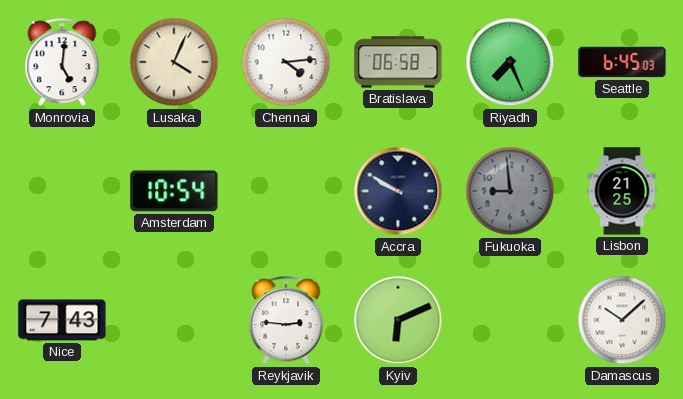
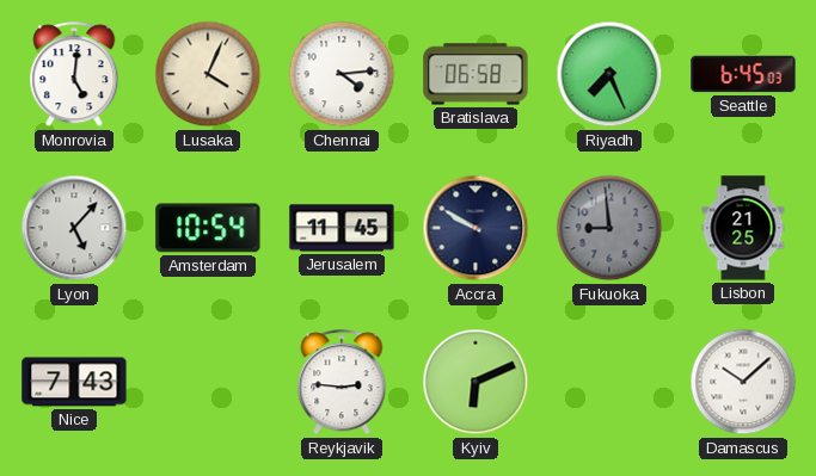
Lyon: none -> 5:07
Jerusalem: none -> 11:45
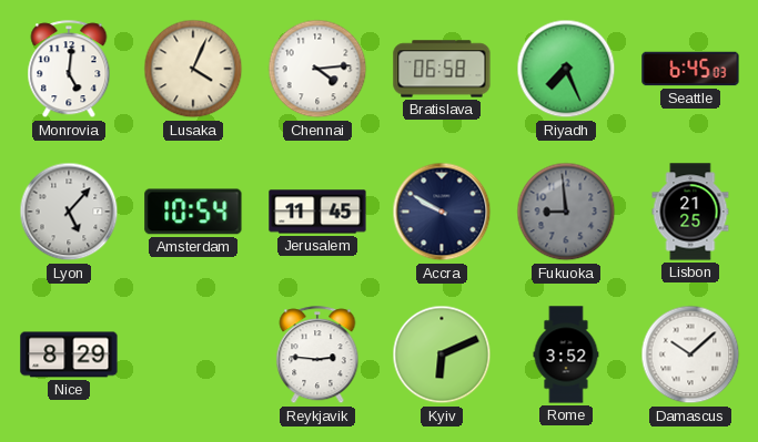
Nice: 7:43 -> 8:29
Rome: none -> 3:52
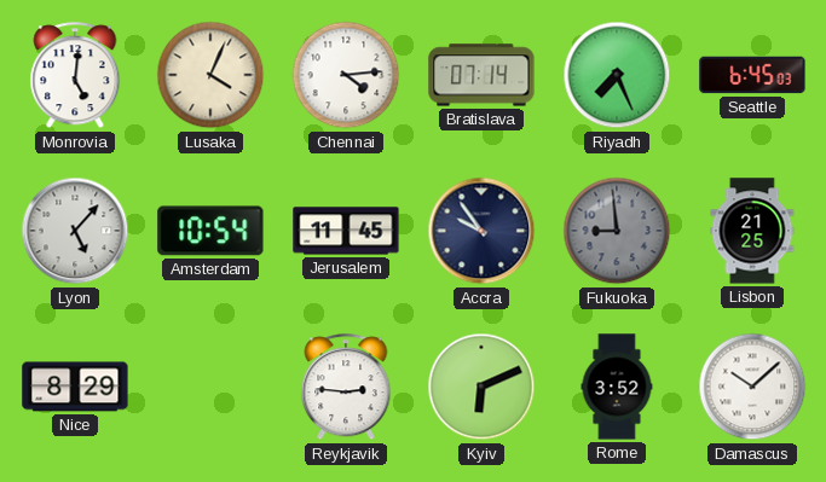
Bratislava: 06:58 -> 07:14
Accra: 9:50 -> 9:54
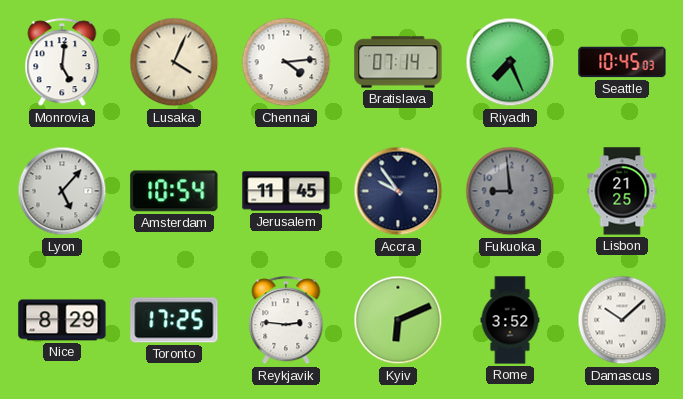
Seattle: 6:45 -> 10:45
Toronto: none -> 17:25
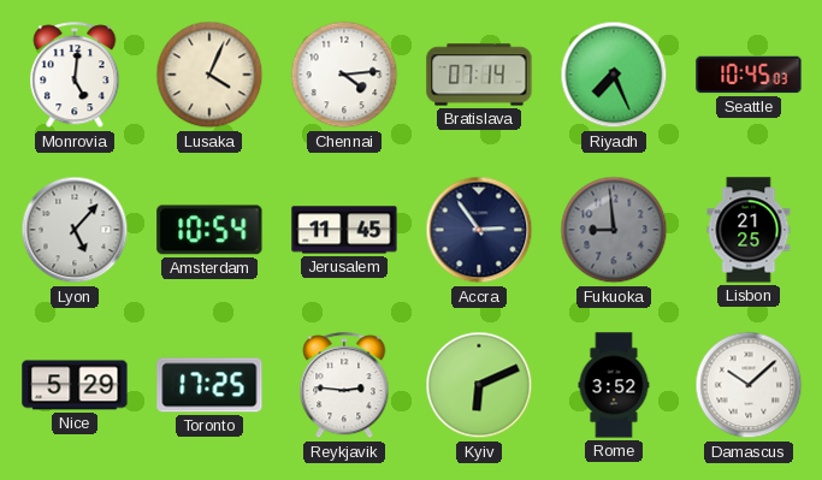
Accra: 9:54 -> 2:54
Nice: 8:29 -> 5:29
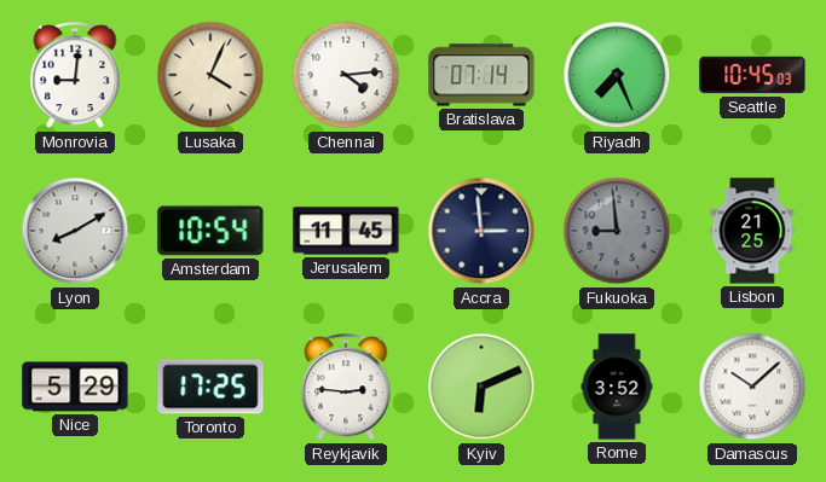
Monrovia: 5:01 -> 9:01
Lyon: 5:07 -> 8:10
Accra: 2:54 -> 2:59
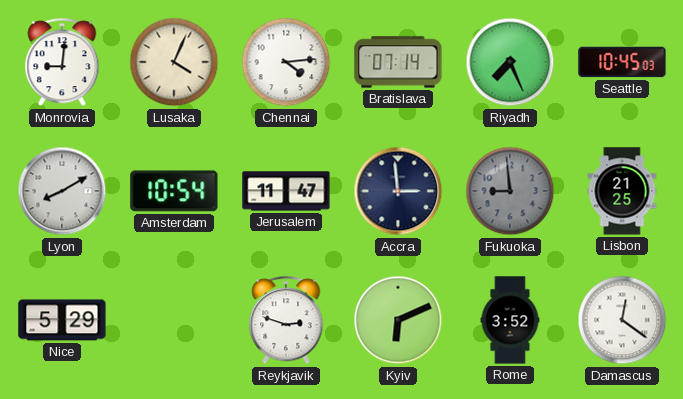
Jerusalem: 11:45 -> 11:47
Toronto: 17:25 -> none
Reykjavik: 2:46 -> 2:48
Damascus: 10:08 -> 12:21
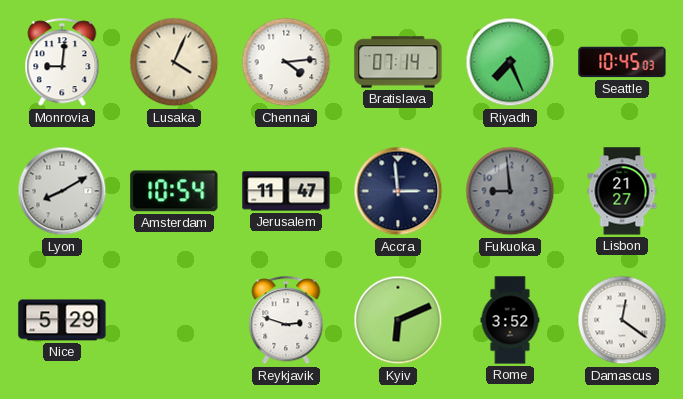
Lisbon: 21:25 -> 21:27
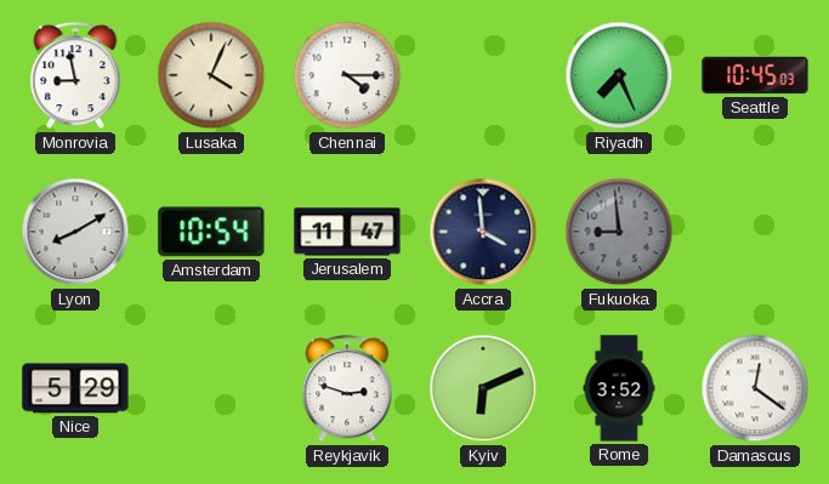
Monrovia: 9:01 -> 8:58
Chennai: 4:14 -> 4:15
Bratislava: 07:14 -> none
Accra: 2:59 -> 3:59
Lisbon: 21:27 -> none
